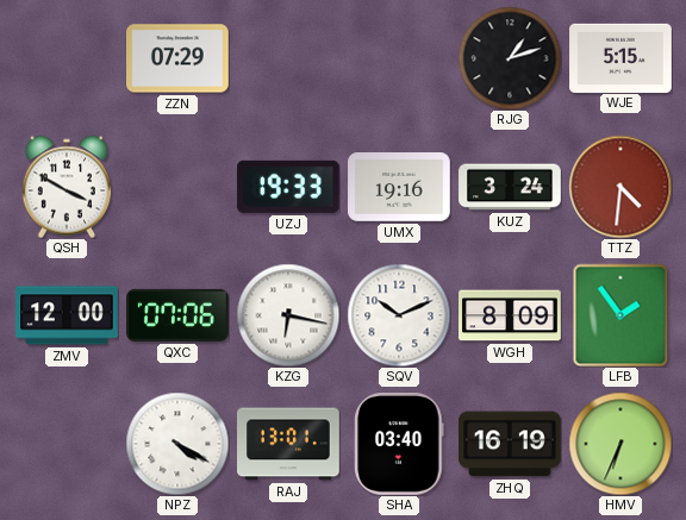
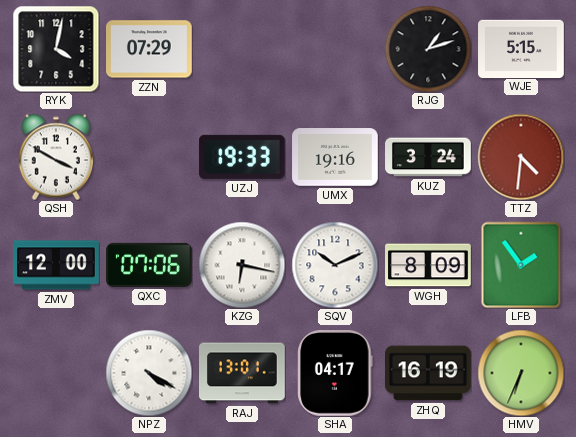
RYK: none -> 4:02
SHA: 03:40 -> 04:17
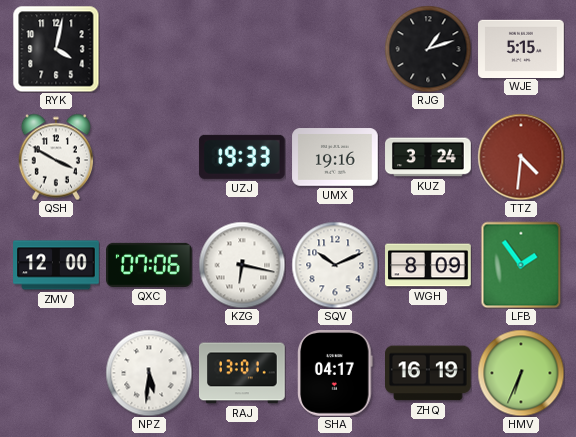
ZZN: 07:29 -> none
NPZ: 4:20 -> 5:31
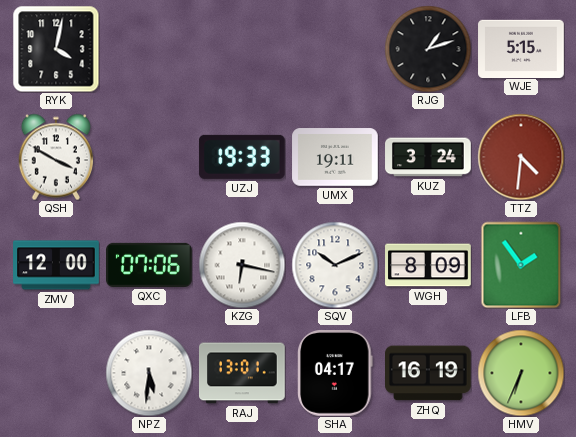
UMX: 19:16 -> 19:11
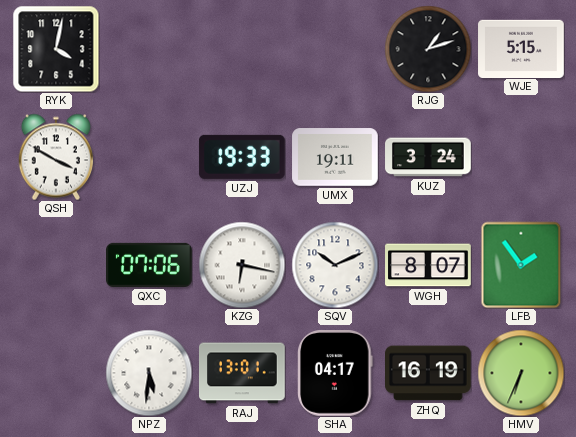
TTZ: 4:31 -> none
ZMV: 12:00 -> none
WGH: 8:09 -> 8:07
